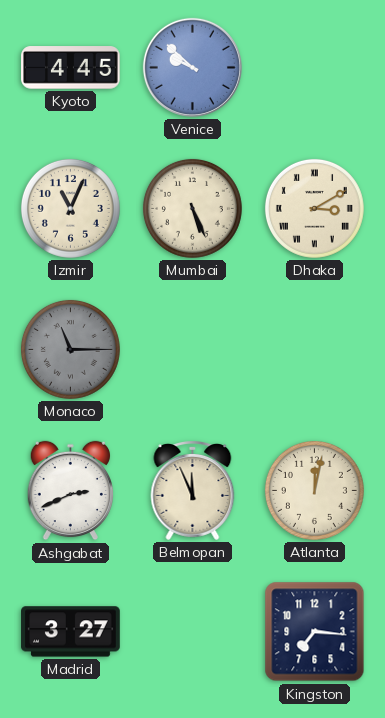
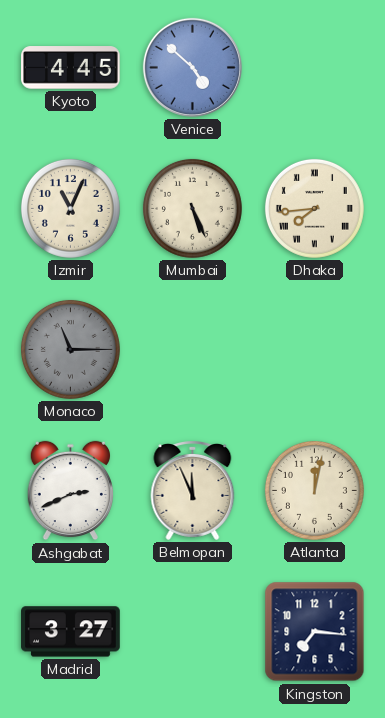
Venice: 9:52 -> 4:52
Dhaka: 3:10 -> 7:44
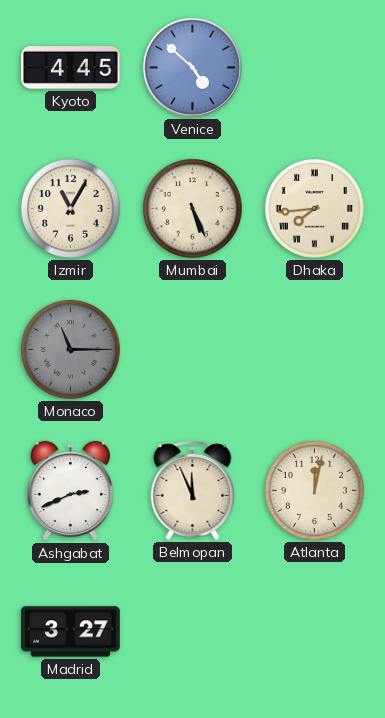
Izmir: 11:04 -> 11:05
Kingston: 7:16 -> none
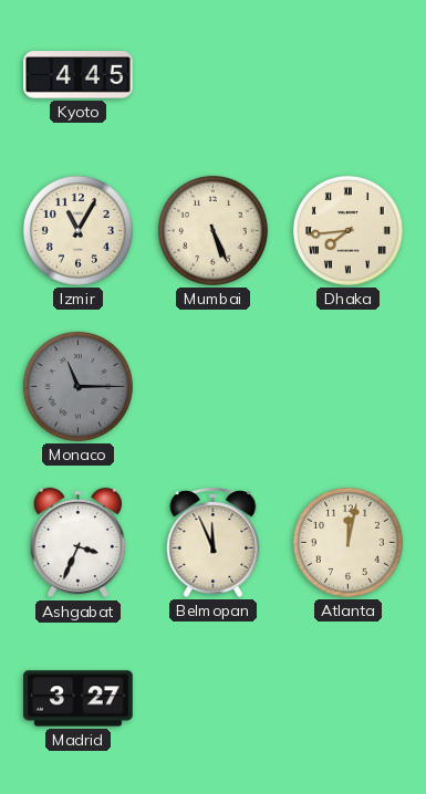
Venice: 4:52 -> none
Ashgabat: 2:41 -> 3:34
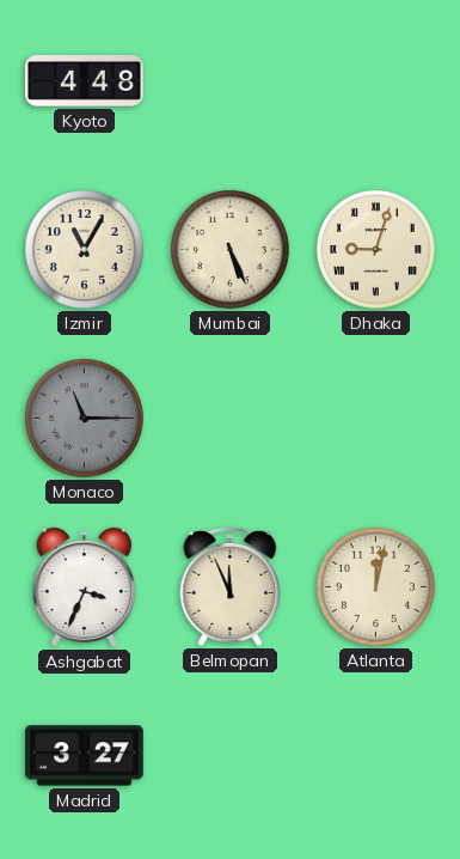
Kyoto: 4:45 -> 4:48
Dhaka: 7:44 -> 9:03
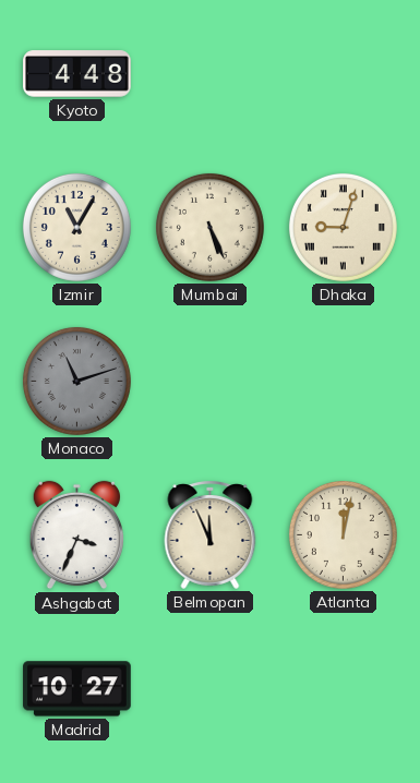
Monaco: 11:15 -> 11:12
Madrid: 3:27 -> 10:27
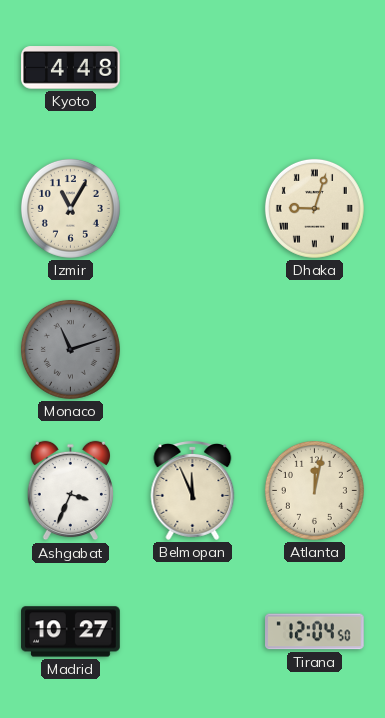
Mumbai: 5:26 -> none
Tirana: none -> 12:04
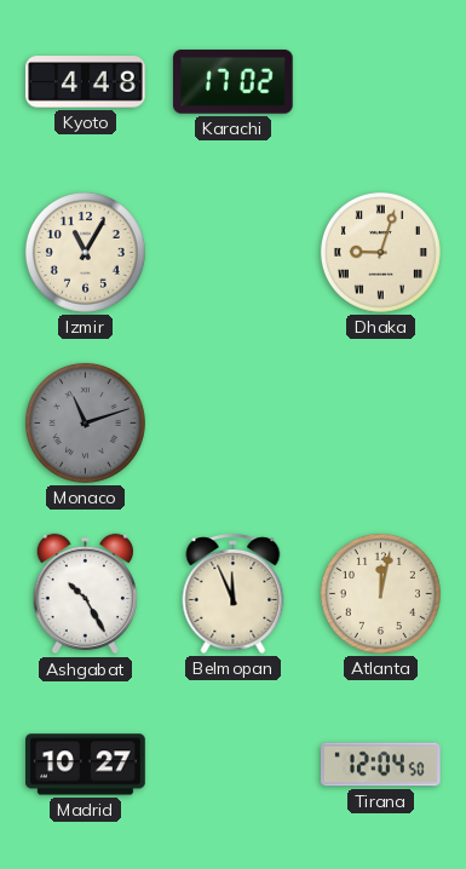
Karachi: none -> 17:02
Ashgabat: 3:34 -> 10:25
